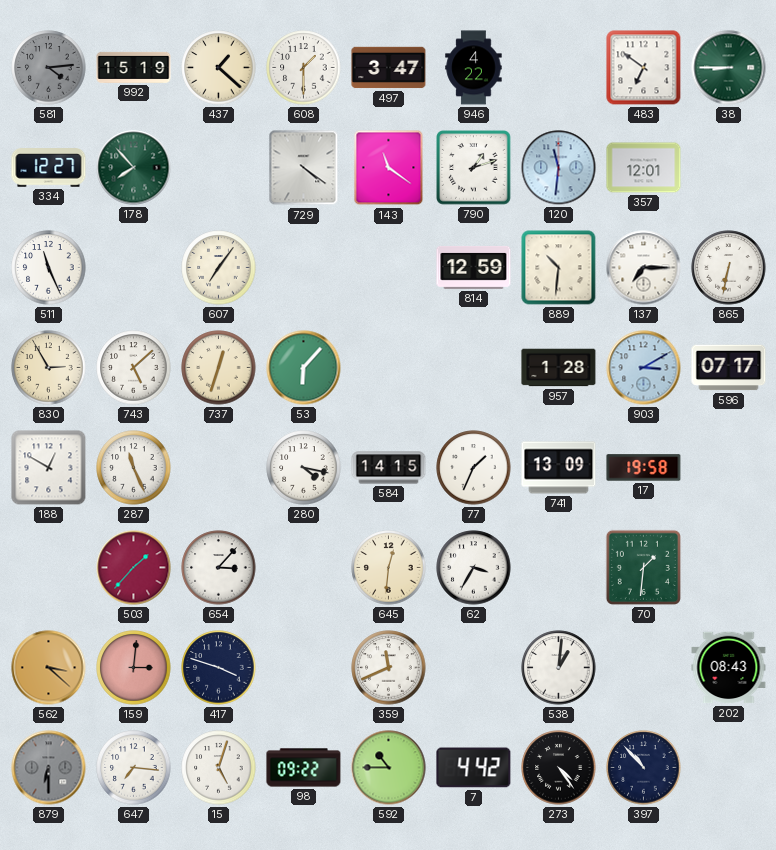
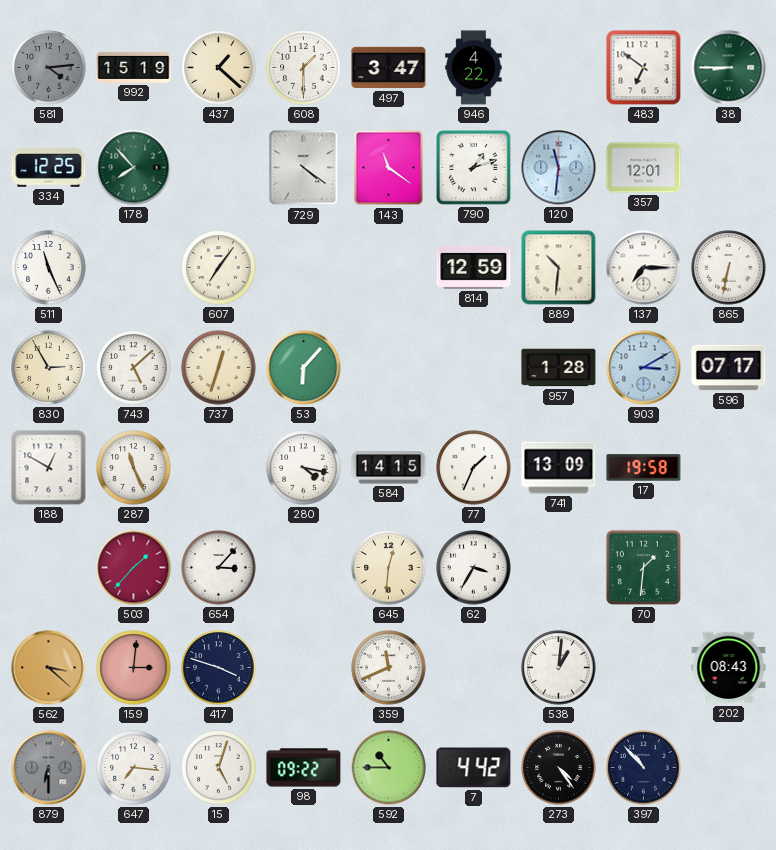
334: 12:27 -> 12:25
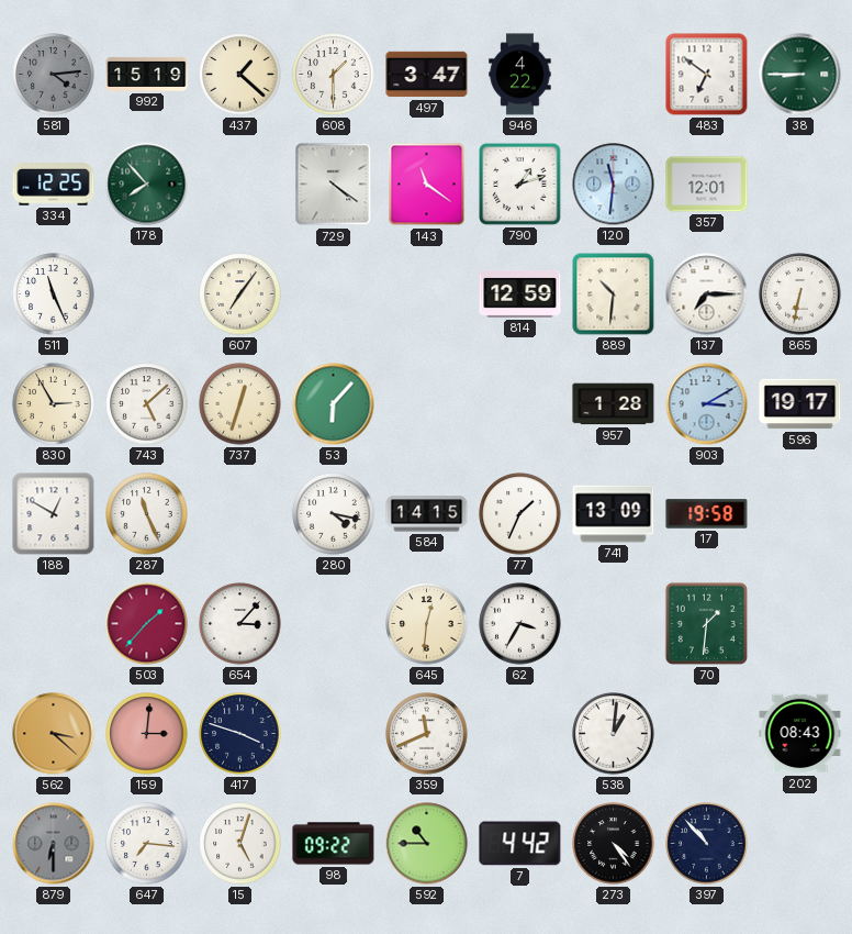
596: 07:17 -> 19:17
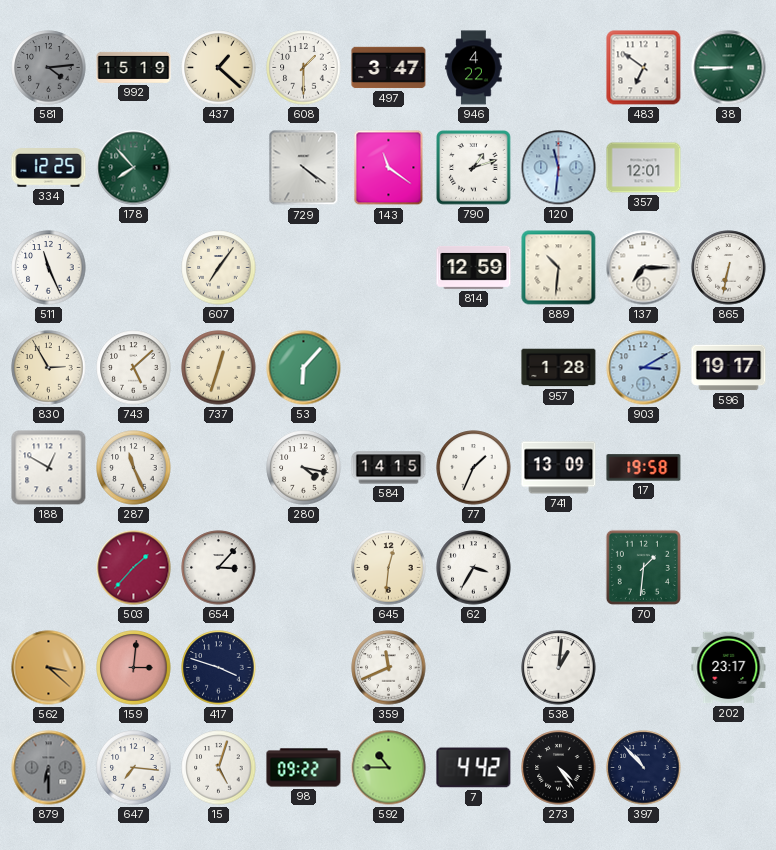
202: 08:43 -> 23:17
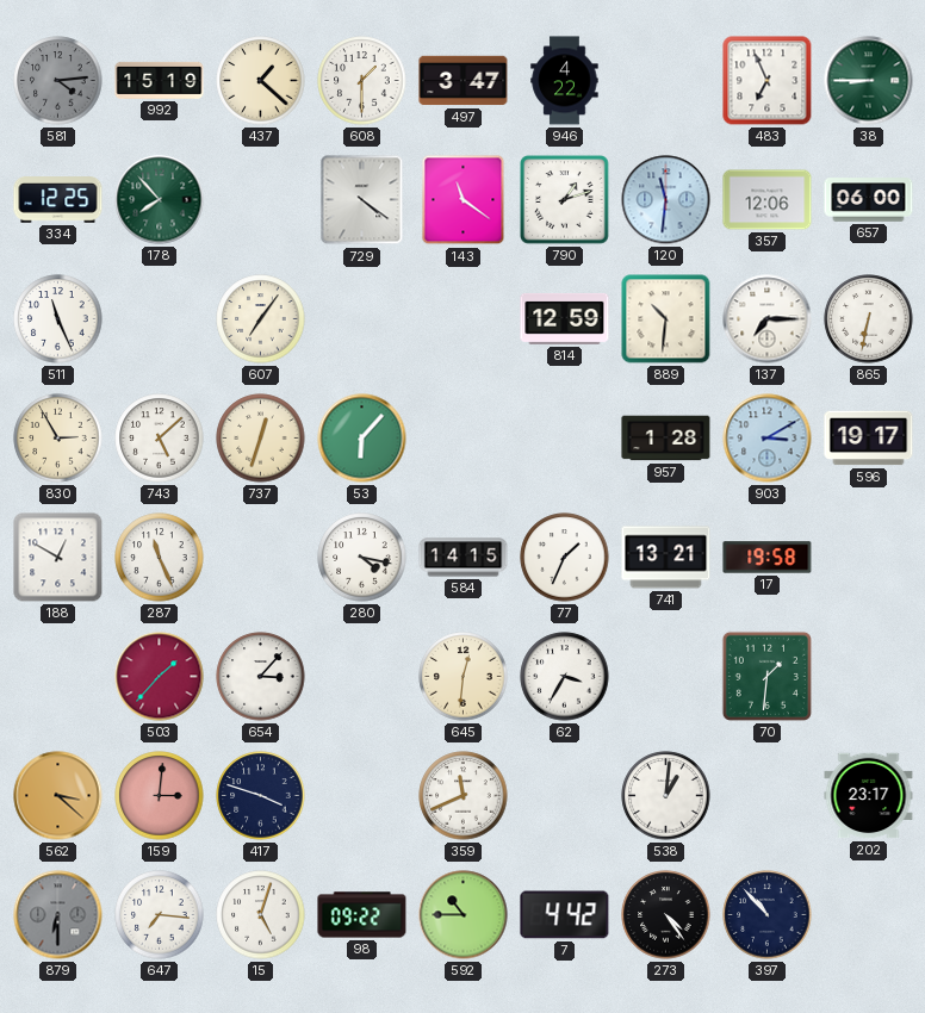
483: 6:51 -> 6:56
357: 12:01 -> 12:06
657: none -> 06:00
741: 13:09 -> 13:21
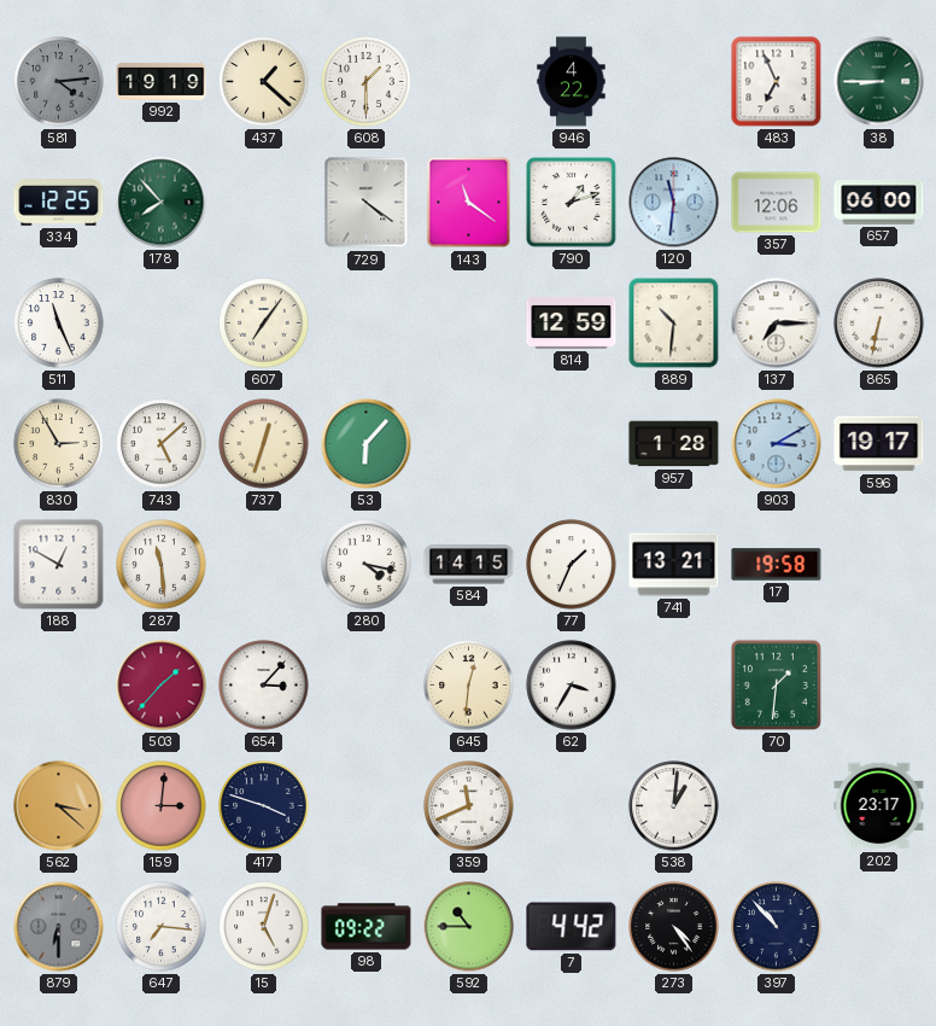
992: 15:19 -> 19:19
497: 3:47 -> none
287: 11:26 -> 11:29
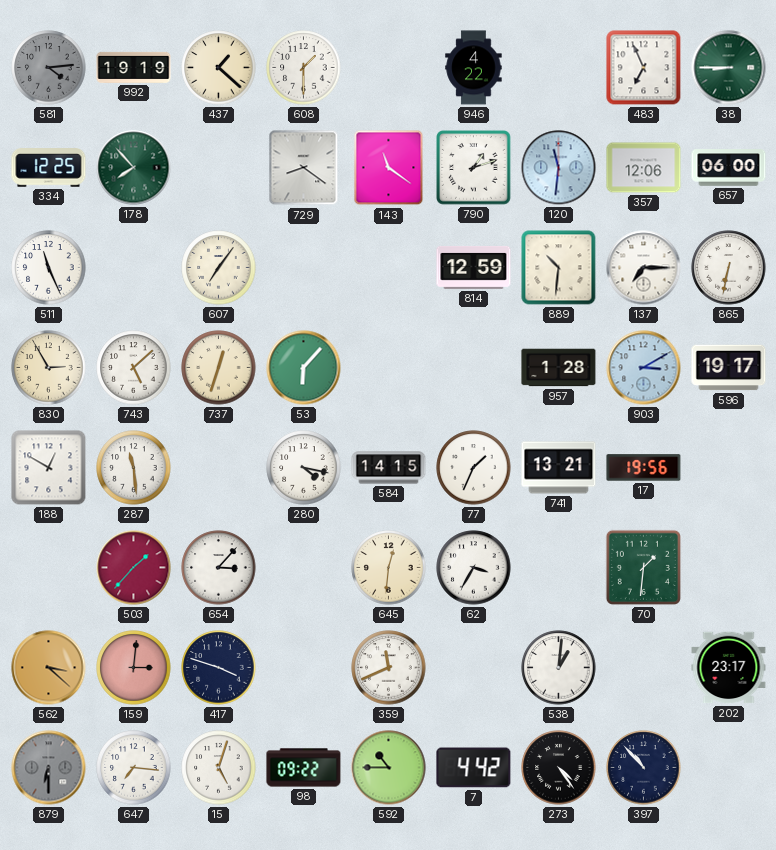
729: 4:21 -> 8:21
17: 19:58 -> 19:56
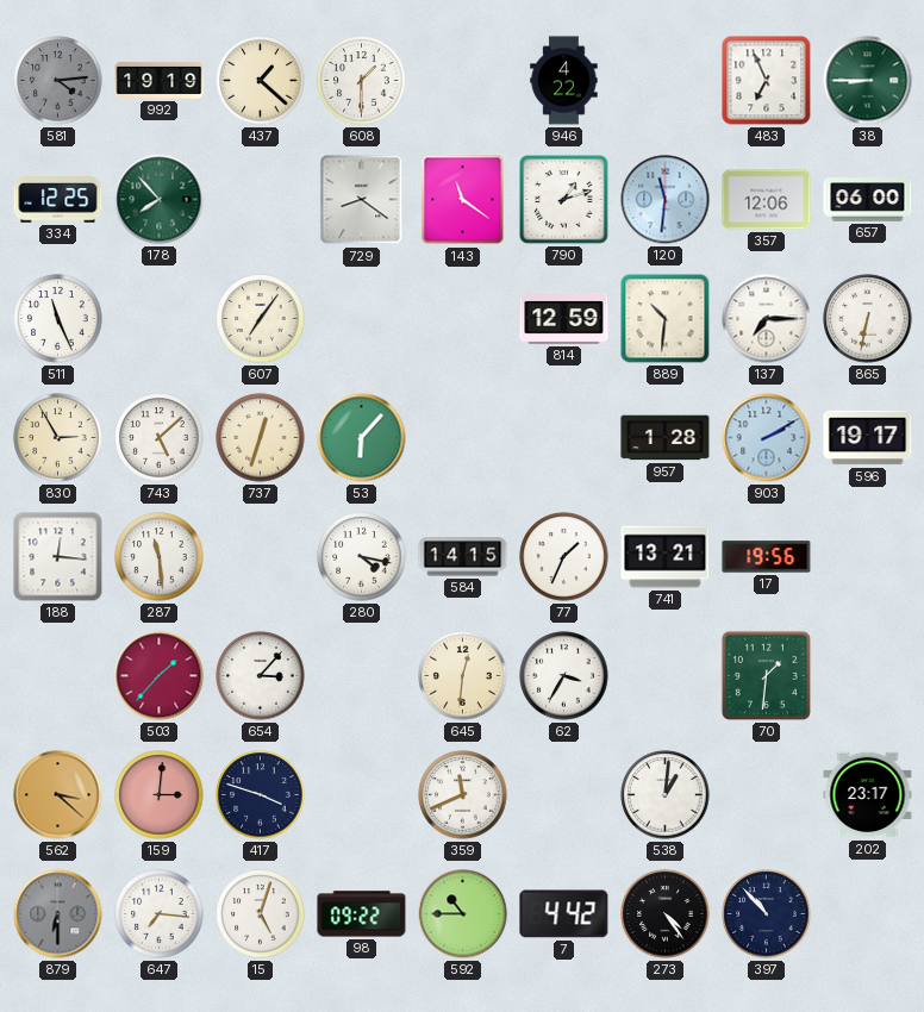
903: 3:10 -> 2:10
188: 12:50 -> 12:16
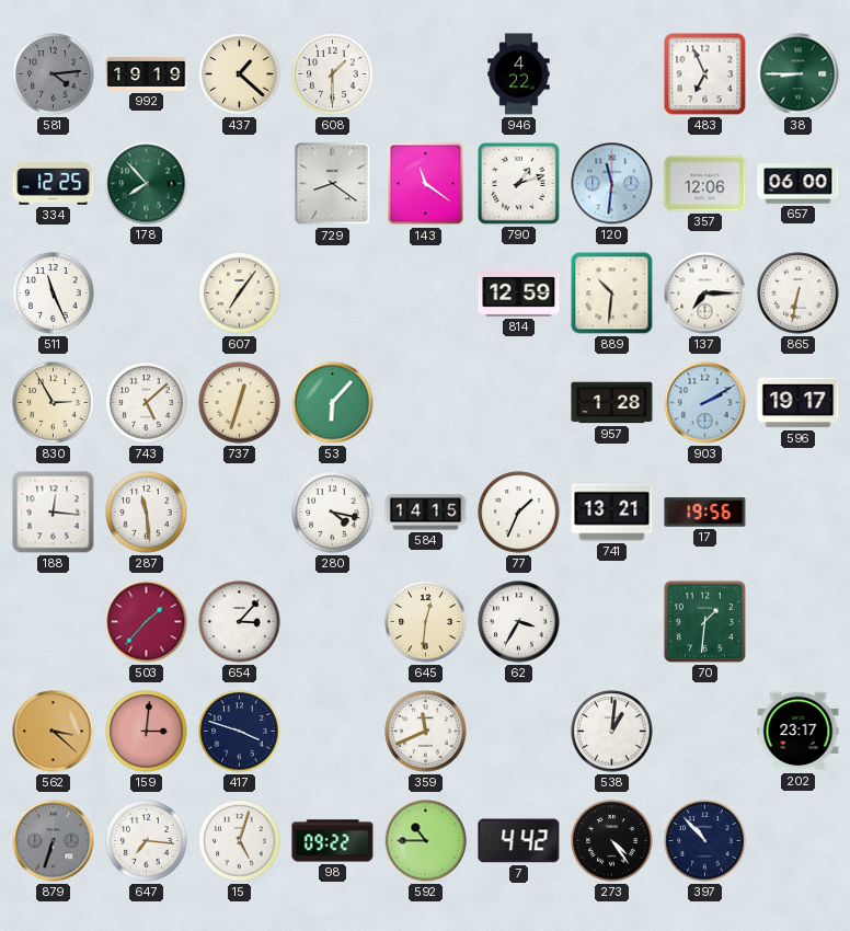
879: 6:30 -> 6:33
